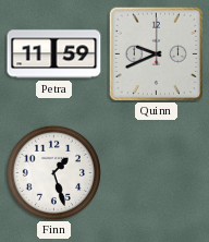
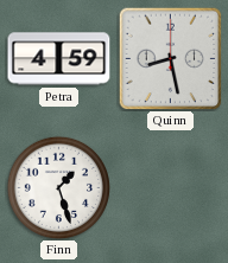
Petra: 11:59 -> 4:59
Quinn: 9:41 -> 8:28
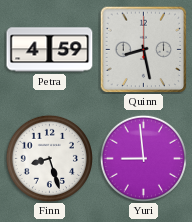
Finn: 1:27 -> 8:27
Yuri: none -> 8:59
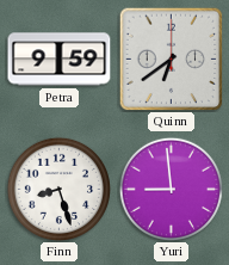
Petra: 4:59 -> 9:59
Quinn: 8:28 -> 6:39
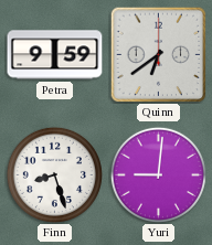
Yuri: 8:59 -> 9:01
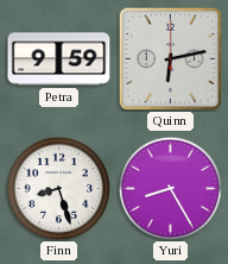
Quinn: 6:39 -> 6:13
Yuri: 9:01 -> 8:25
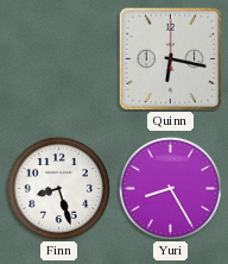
Petra: 9:59 -> none
Quinn: 6:13 -> 6:17
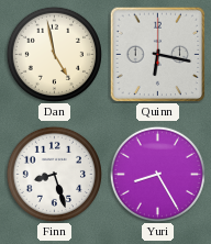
Dan: none -> 4:58
